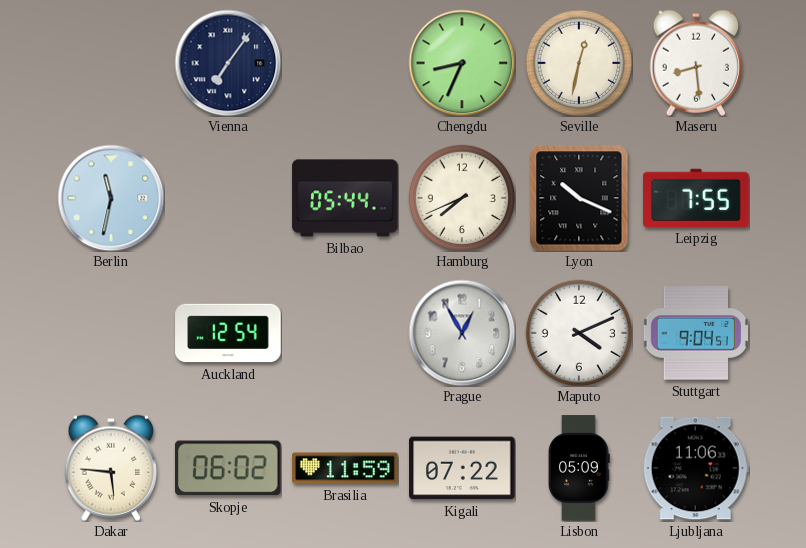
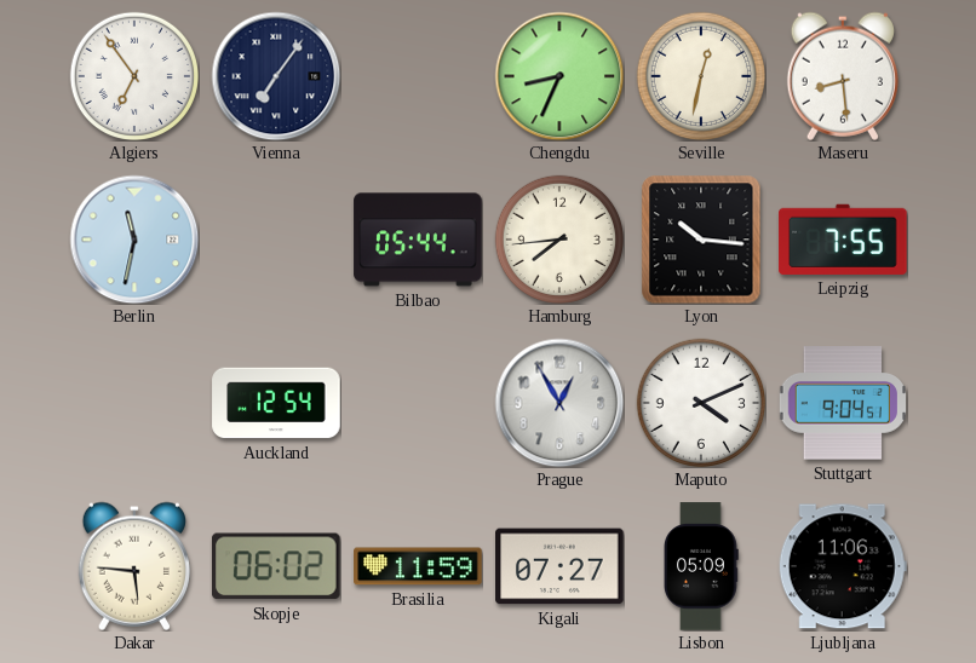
Algiers: none -> 6:54
Hamburg: 7:41 -> 7:44
Lyon: 10:19 -> 10:16
Kigali: 07:22 -> 07:27
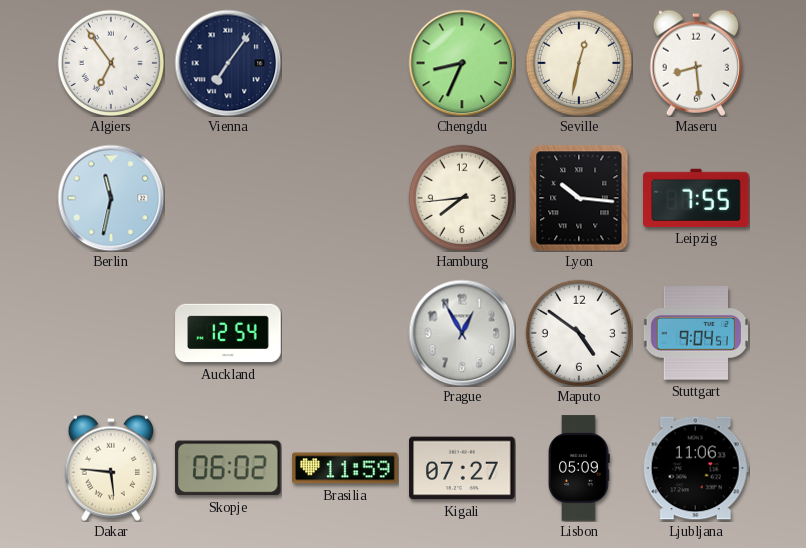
Bilbao: 05:44 -> none
Maputo: 4:11 -> 4:51
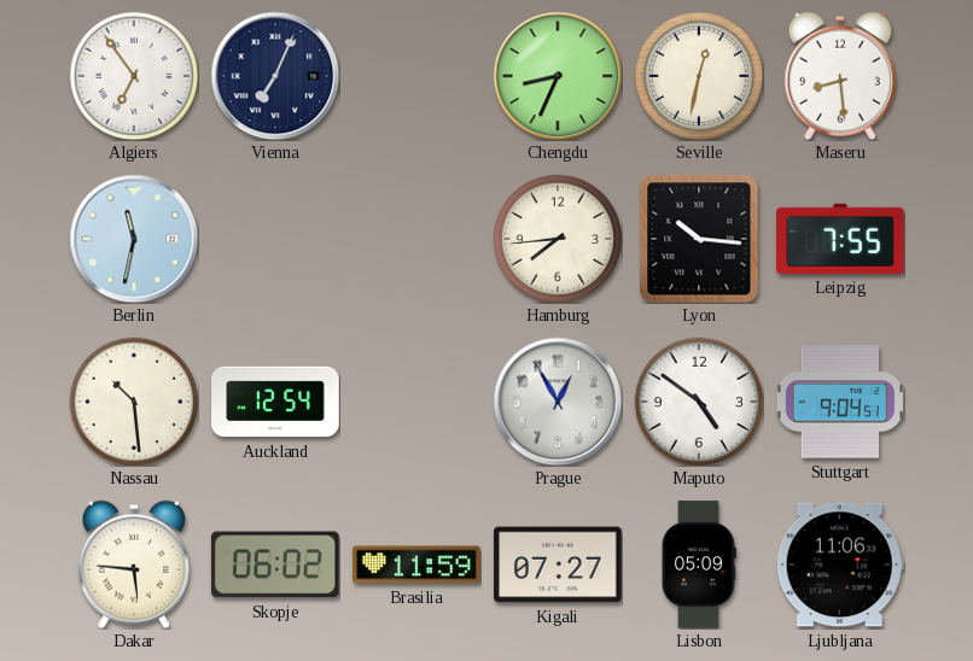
Vienna: 7:06 -> 7:04
Nassau: none -> 10:29
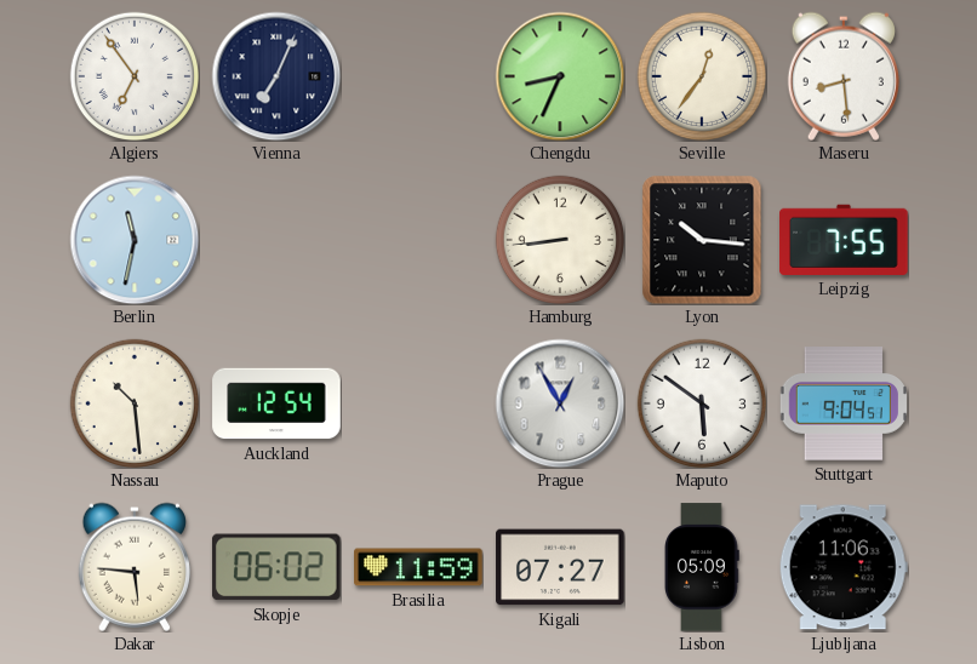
Seville: 12:32 -> 12:36
Hamburg: 7:44 -> 8:44
Maputo: 4:51 -> 5:51
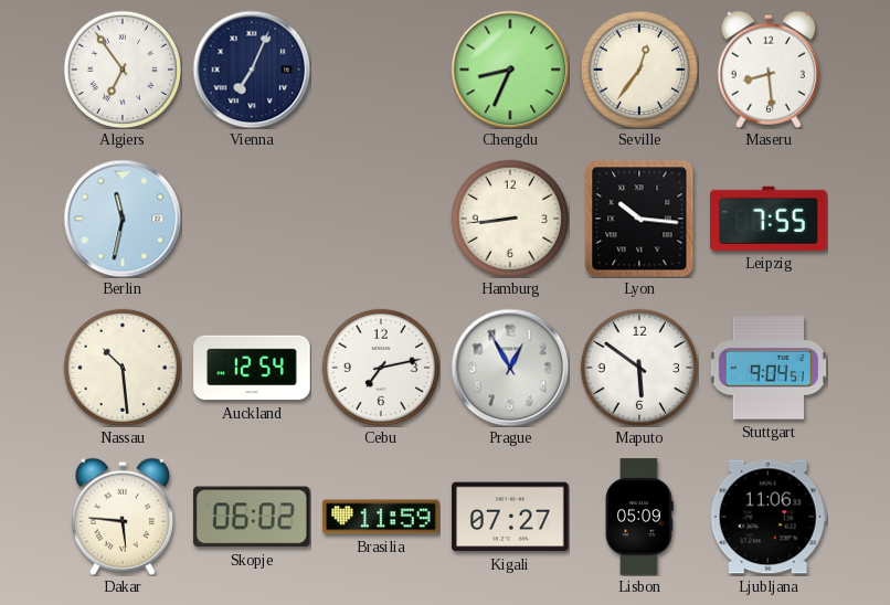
Cebu: none -> 7:13
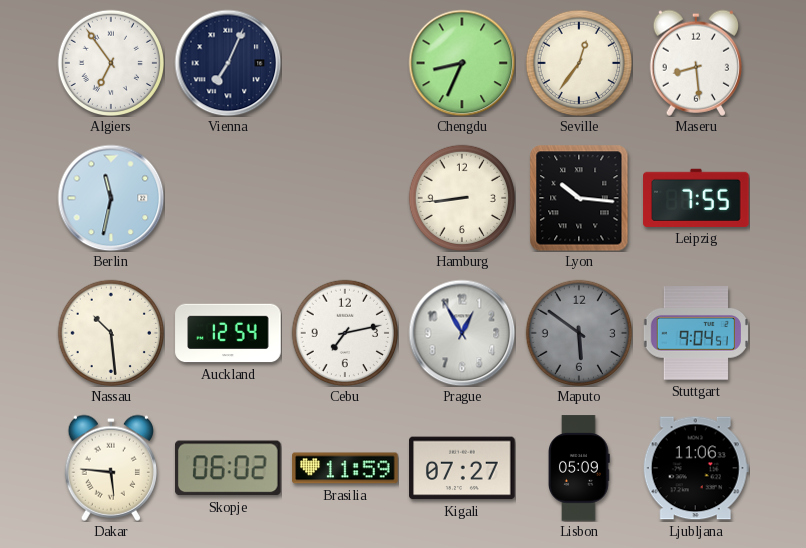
Maputo dial: white -> grey
